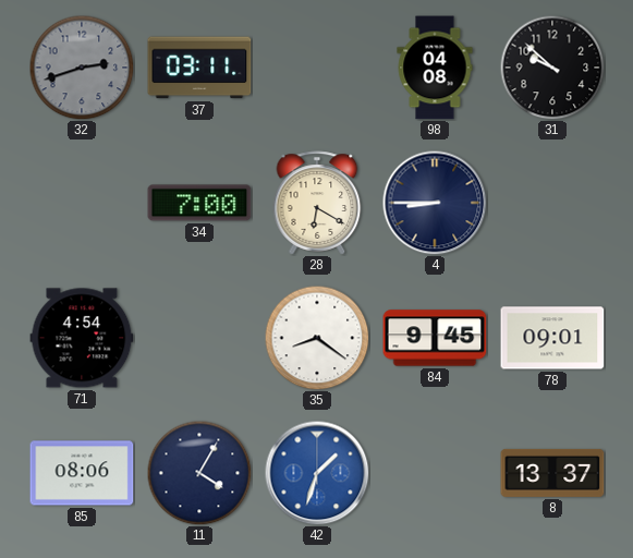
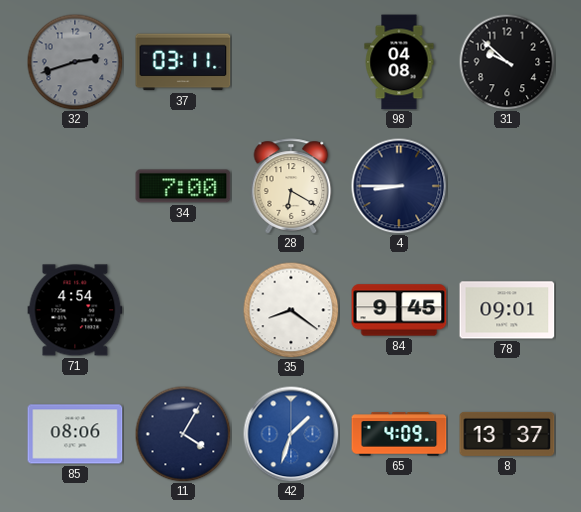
65: none -> 4:09
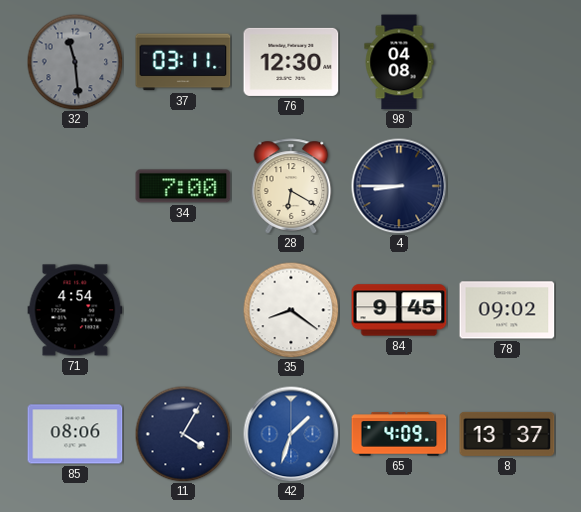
32: 2:42 -> 11:29
76: none -> 12:30
31: 9:52 -> none
78: 09:01 -> 09:02
